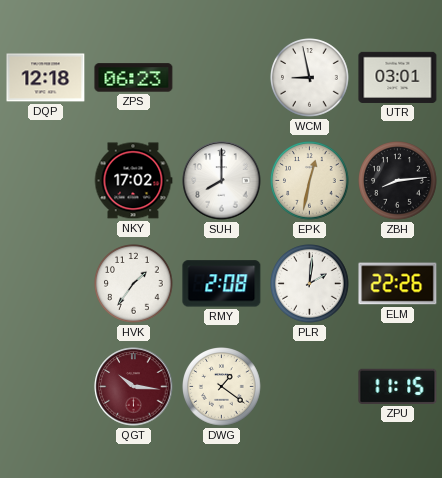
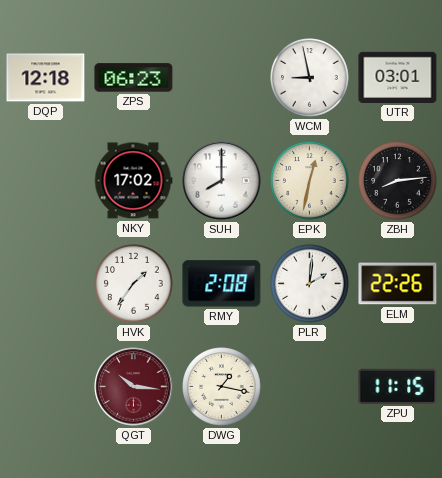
DWG: 1:21 -> 1:17
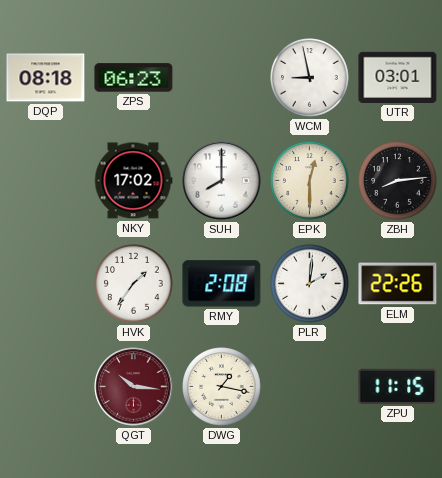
DQP: 12:18 -> 08:18
EPK: 12:32 -> 12:30
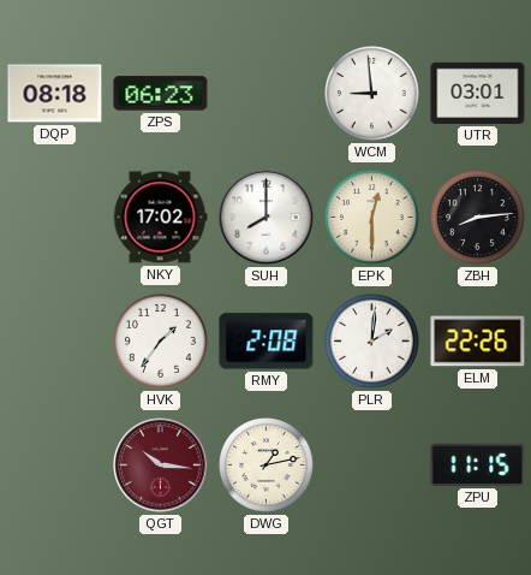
WCM: 8:58 -> 8:59
DWG: 1:17 -> 1:13
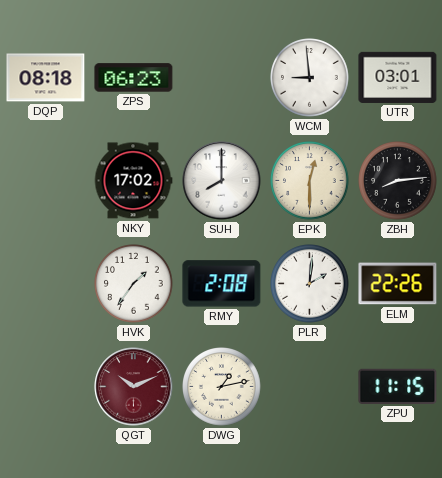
QGT: 10:16 -> 10:11
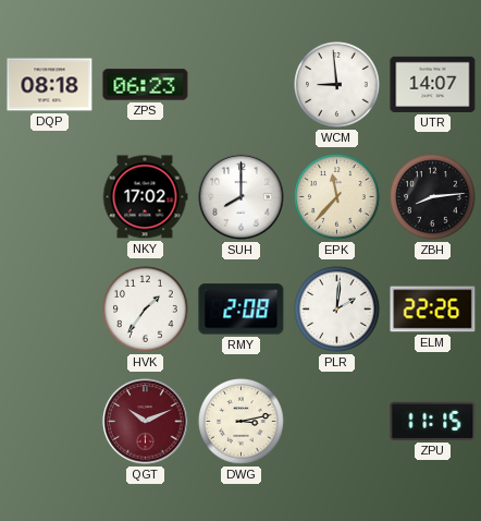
UTR: 03:01 -> 14:07
EPK: 12:30 -> 11:37
DWG: 1:13 -> 3:13
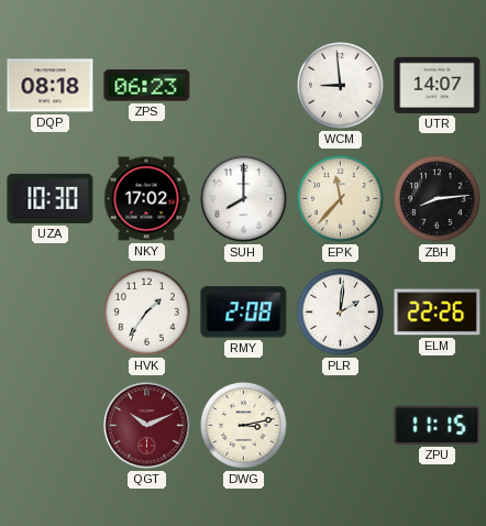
UZA: none -> 10:30
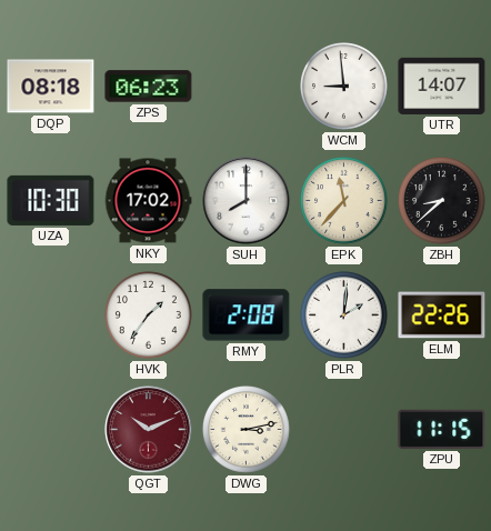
ZBH: 8:14 -> 8:38
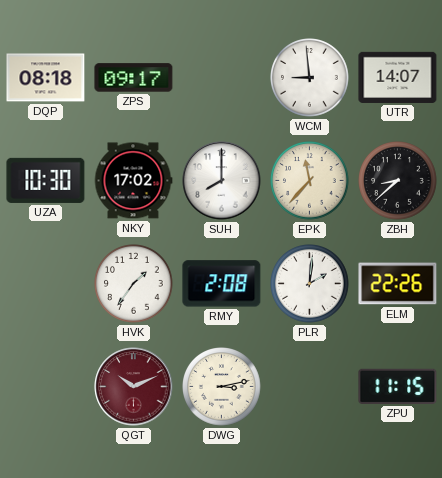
ZPS: 06:23 -> 09:17
